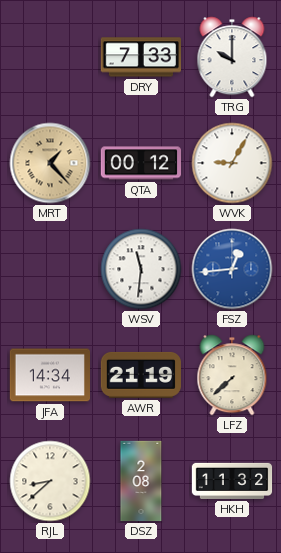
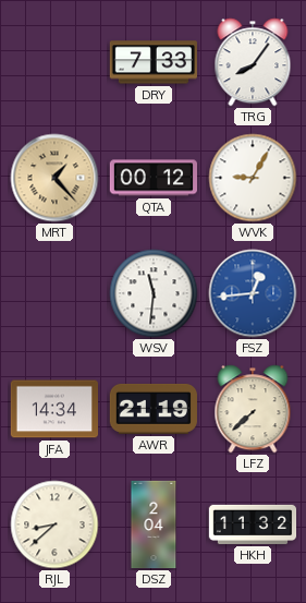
TRG: 10:00 -> 8:06
DSZ: 2:08 -> 2:04
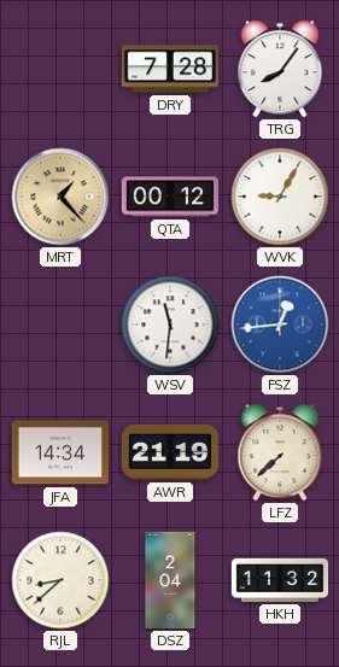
DRY: 7:33 -> 7:28
